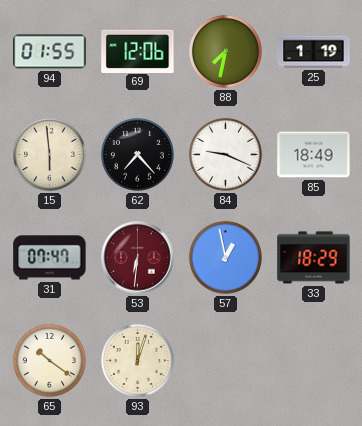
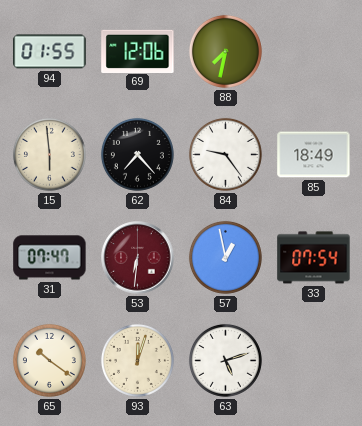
25: 1:19 -> none
84: 9:19 -> 9:24
33: 18:29 -> 07:54
63: none -> 5:12
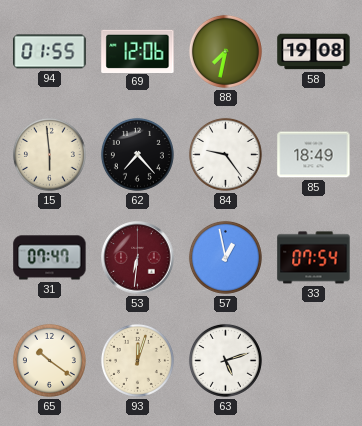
58: none -> 19:08
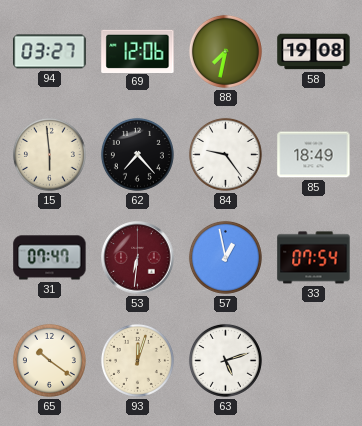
94: 01:55 -> 03:27
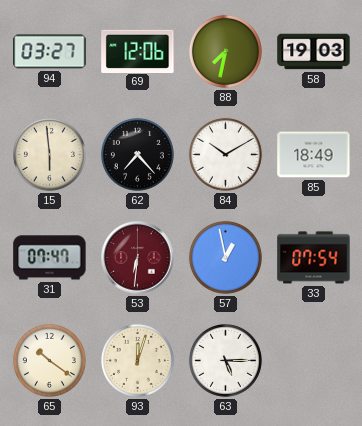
58: 19:08 -> 19:03
84: 9:24 -> 10:10
63: 5:12 -> 5:15
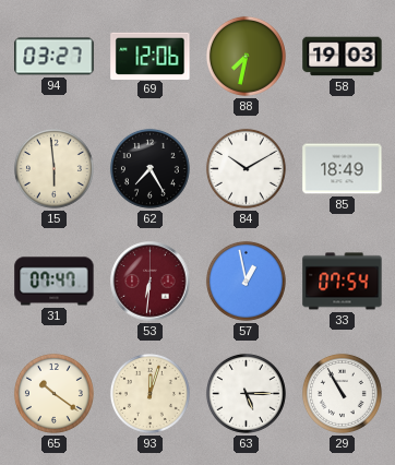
62: 7:23 -> 7:25
29: none -> 10:55
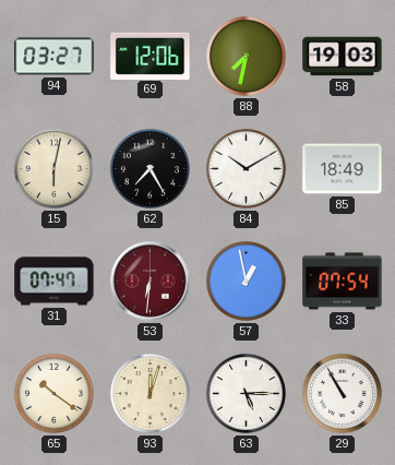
15: 5:59 -> 6:02
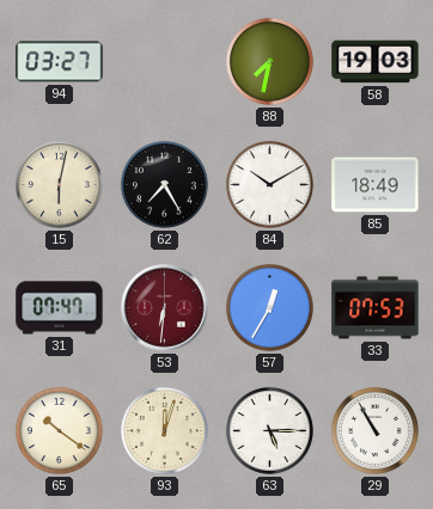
69: 12:06 -> none
57: 12:58 -> 12:35
33: 07:54 -> 07:53
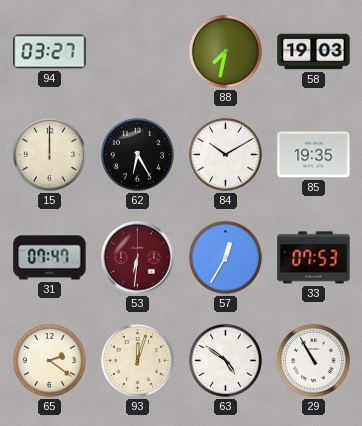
15: 6:02 -> 12:00
62: 7:25 -> 6:25
85: 18:49 -> 19:35
65: 10:21 -> 2:21
63: 5:15 -> 4:51
